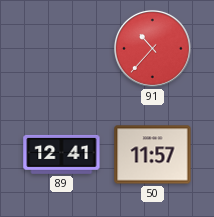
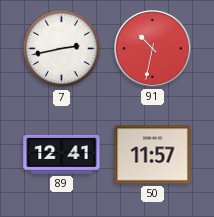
7: none -> 2:43
91: 10:37 -> 10:32
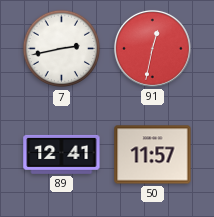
91: 10:32 -> 12:32
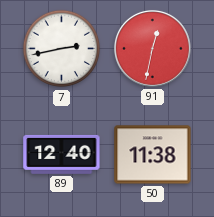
89: 12:41 -> 12:40
50: 11:57 -> 11:38
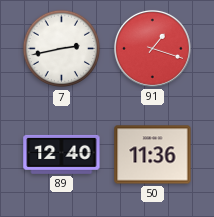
91: 12:32 -> 1:18
50: 11:38 -> 11:36
